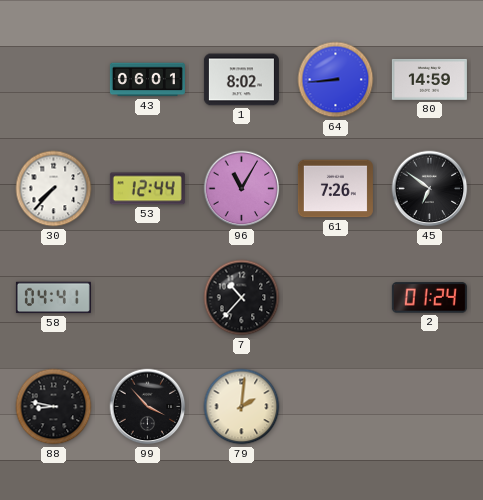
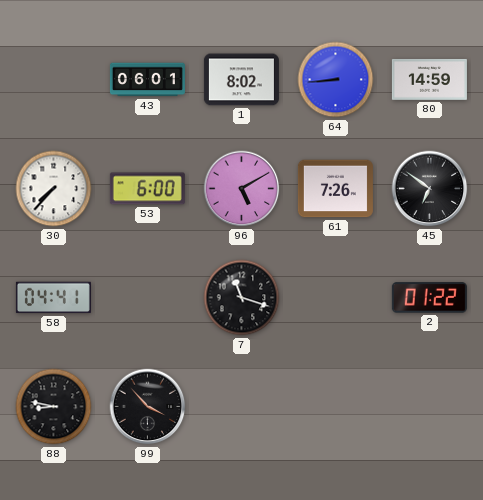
53: 12:44 -> 6:00
96: 11:05 -> 5:10
7: 10:37 -> 11:18
2: 01:24 -> 01:22
79: 2:01 -> none
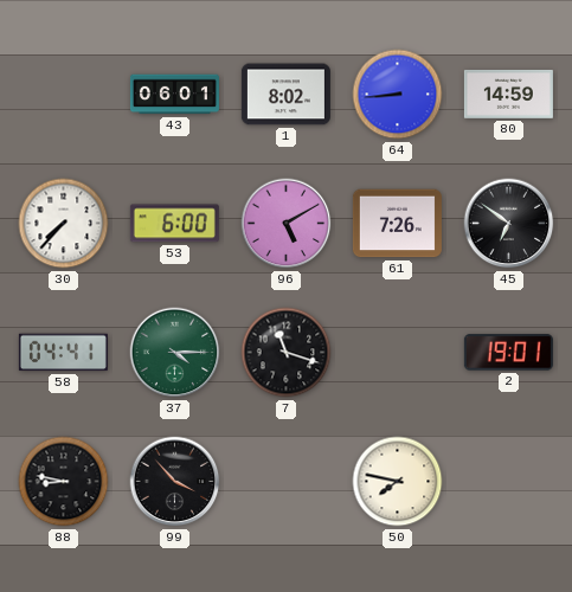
37: none -> 4:15
2: 01:22 -> 19:01
50: none -> 7:47
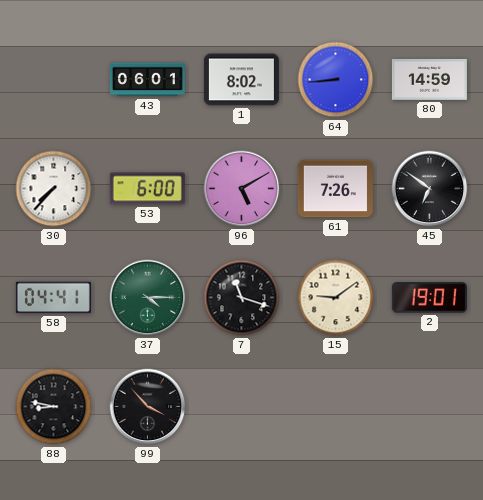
15: none -> 9:09
50: 7:47 -> none
